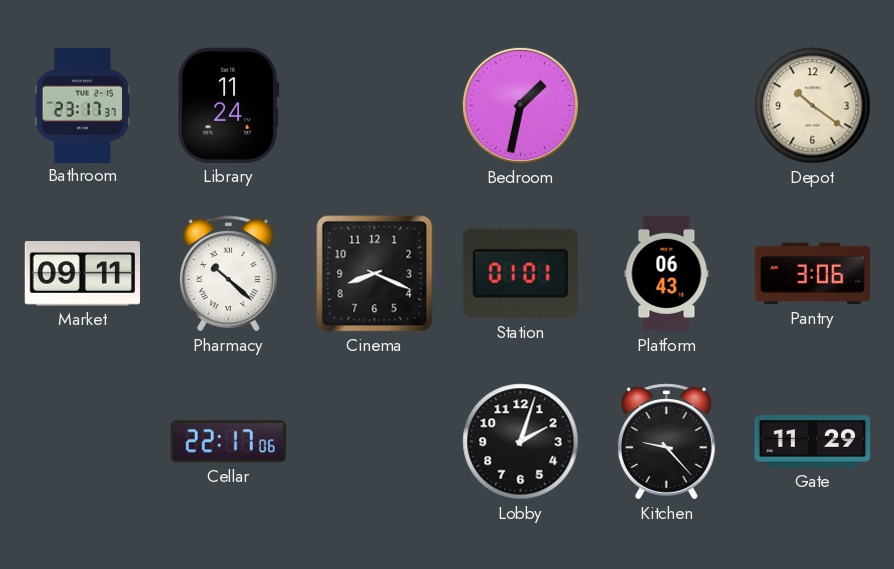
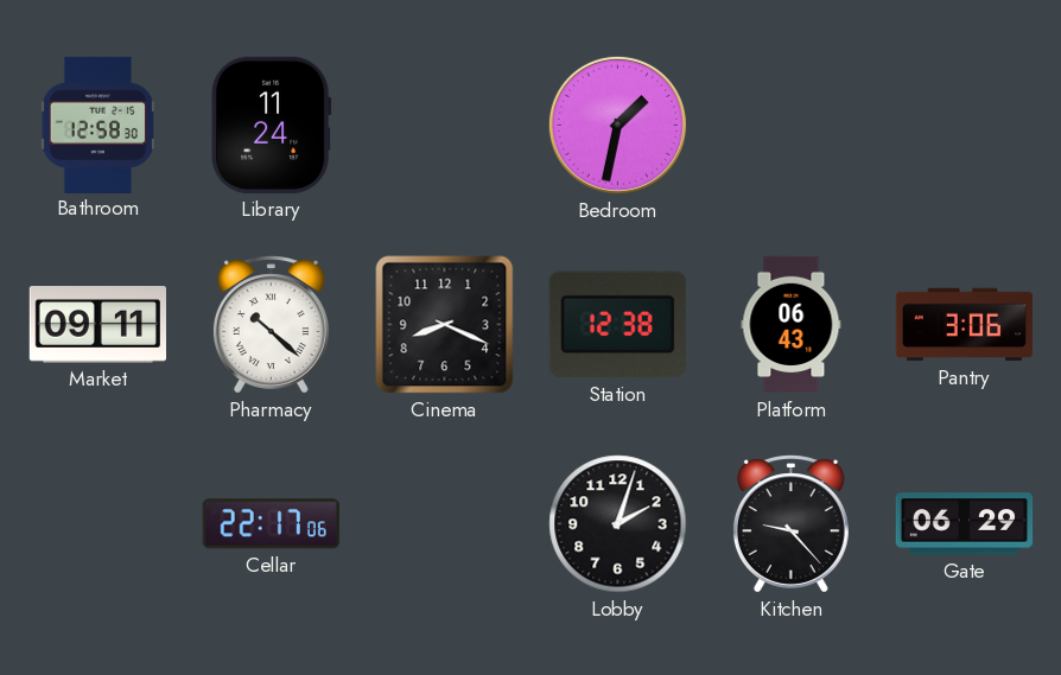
Bathroom: 23:17 -> 12:58
Depot: 10:21 -> none
Station: 01:01 -> 12:38
Gate: 11:29 -> 06:29
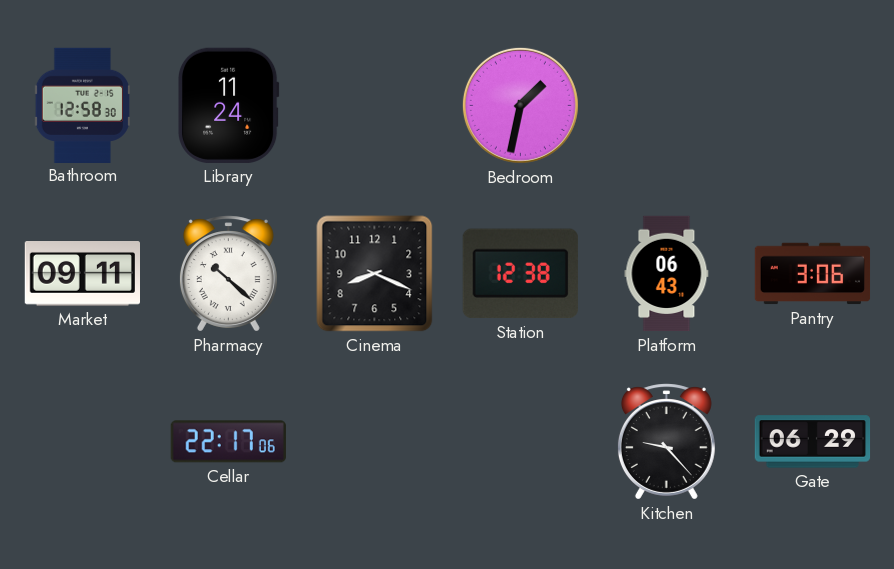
Lobby: 2:03 -> none
